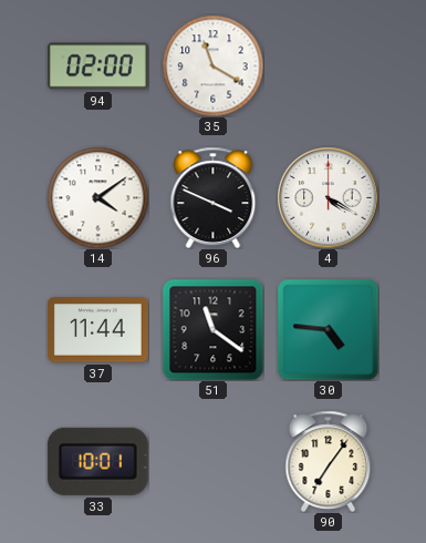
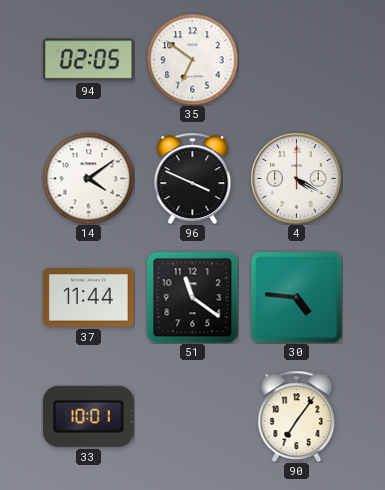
94: 02:00 -> 02:05
35: 11:20 -> 6:51
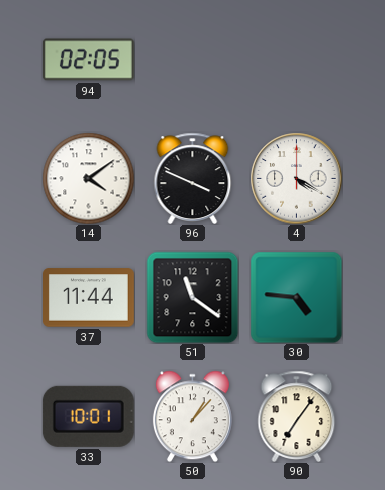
35: 6:51 -> none
50: none -> 1:07
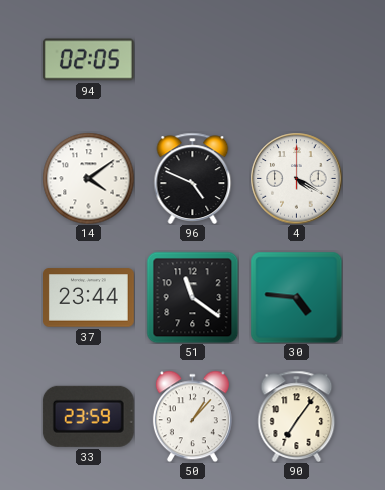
96: 3:49 -> 4:49
37: 11:44 -> 23:44
33: 10:01 -> 23:59
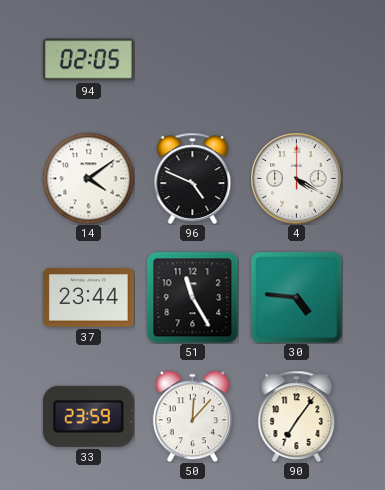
51: 11:21 -> 11:25
50: 1:07 -> 12:07
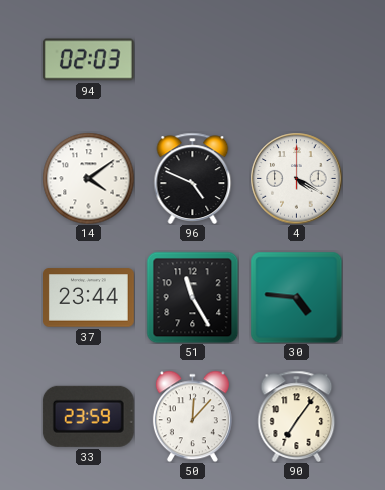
94: 02:05 -> 02:03
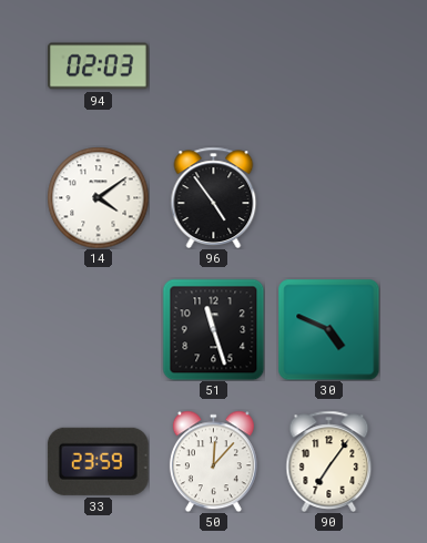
96: 4:49 -> 4:54
4: 4:20 -> none
37: 23:44 -> none
51: 11:25 -> 11:27
30: 4:46 -> 4:49
